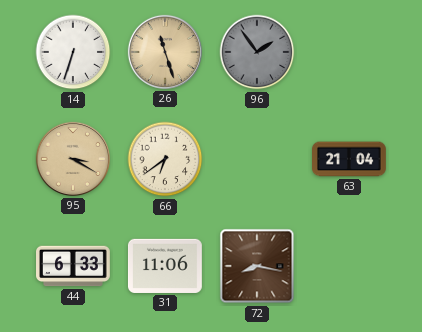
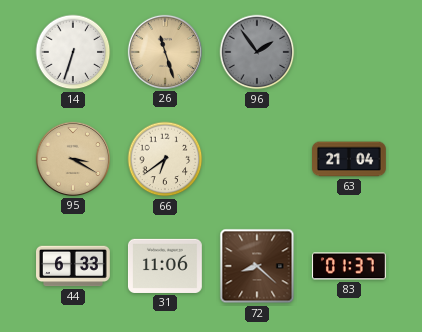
72: 8:17 -> 8:22
83: none -> 01:37
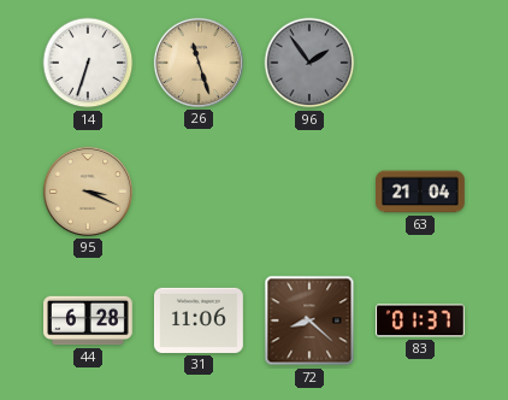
95: 3:20 -> 3:19
66: 6:39 -> none
44: 6:33 -> 6:28
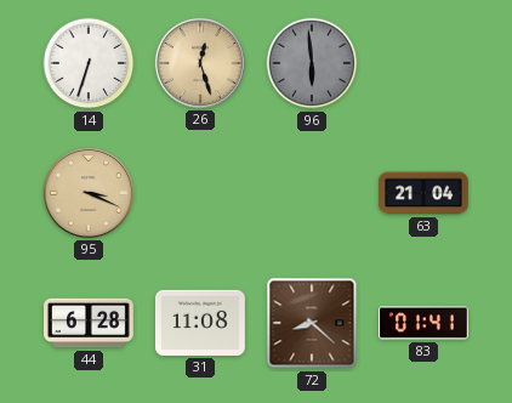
26: 11:27 -> 12:27
96: 1:54 -> 5:59
31: 11:06 -> 11:08
83: 01:37 -> 01:41
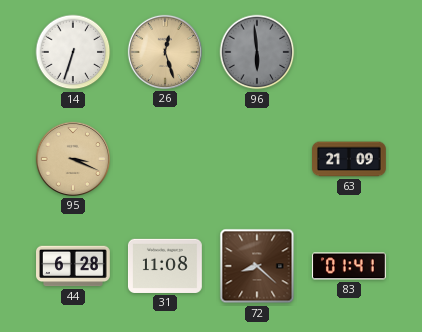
63: 21:04 -> 21:09
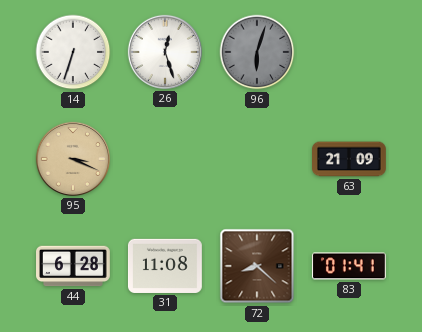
26 dial: champagne -> white
96: 5:59 -> 6:03
